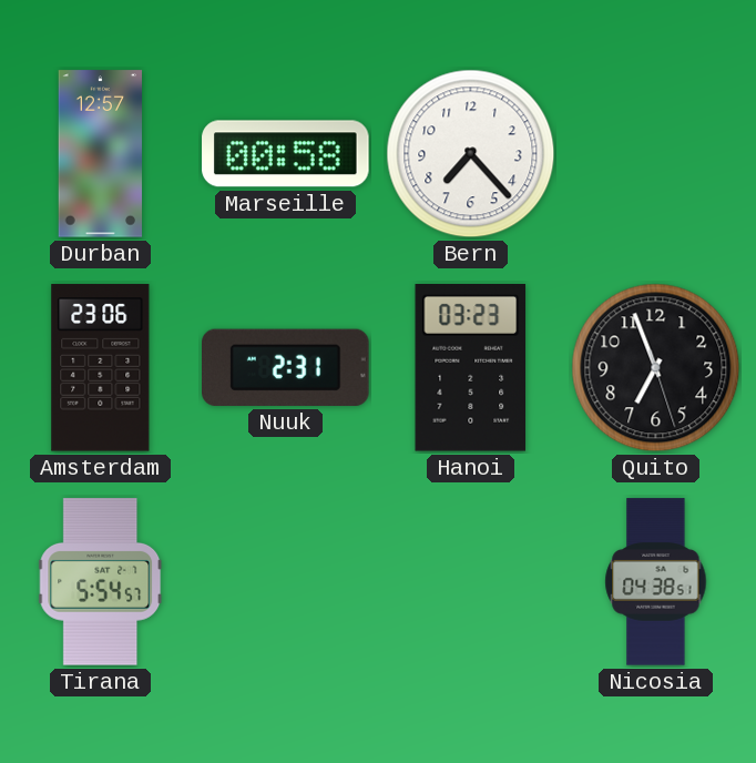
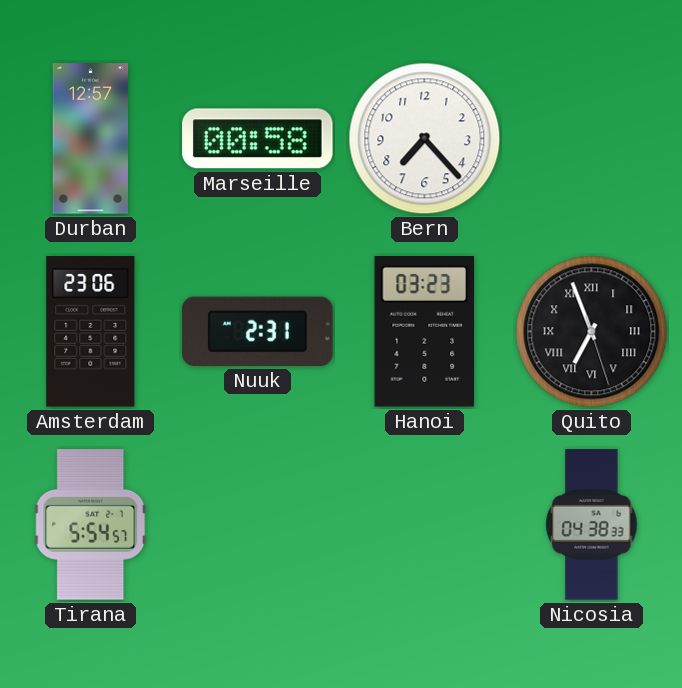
Quito numerals: Arabic -> Roman
Nicosia: 04:38:51 -> 04:38:33
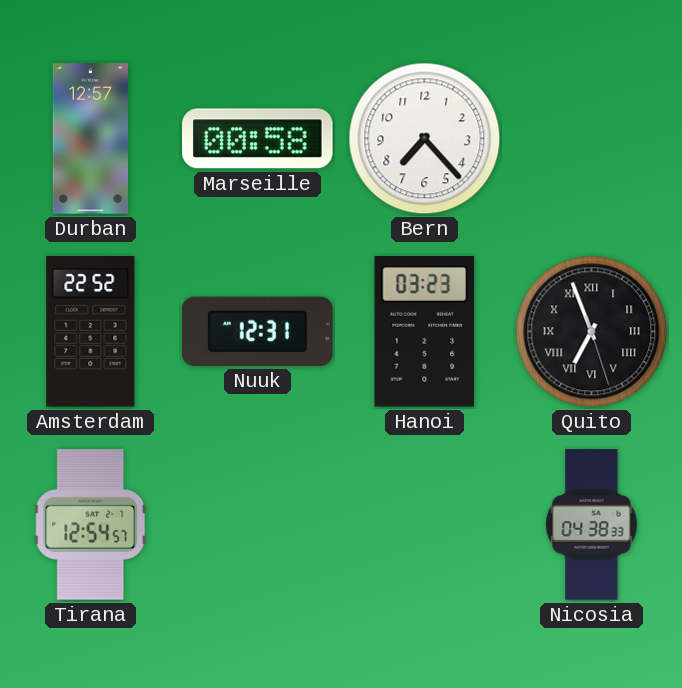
Amsterdam: 23:06 -> 22:52
Nuuk: 2:31 -> 12:31
Tirana: 5:54 -> 12:54
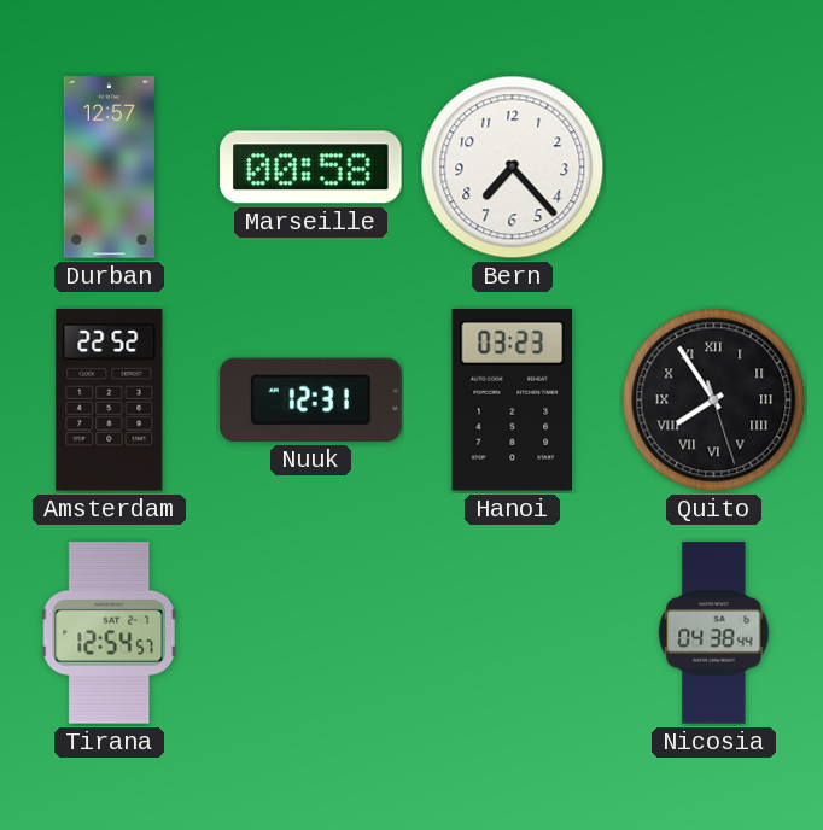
Quito: 6:56 -> 7:54
Nicosia: 04:38:33 -> 04:38:44
